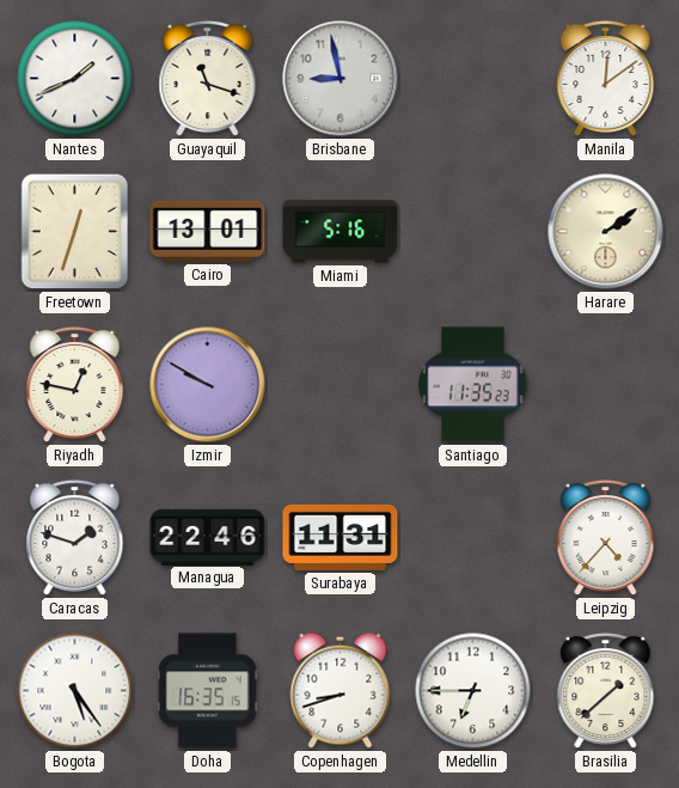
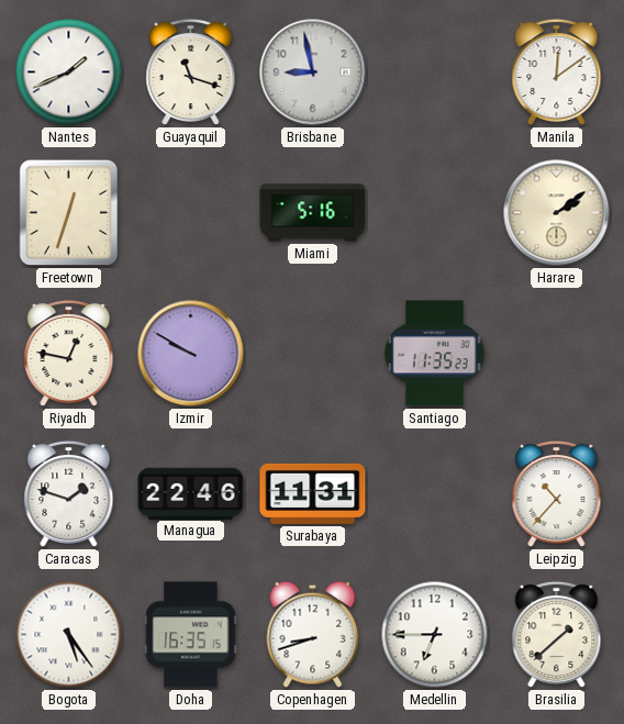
Cairo: 13:01 -> none
Leipzig: 4:37 -> 10:37
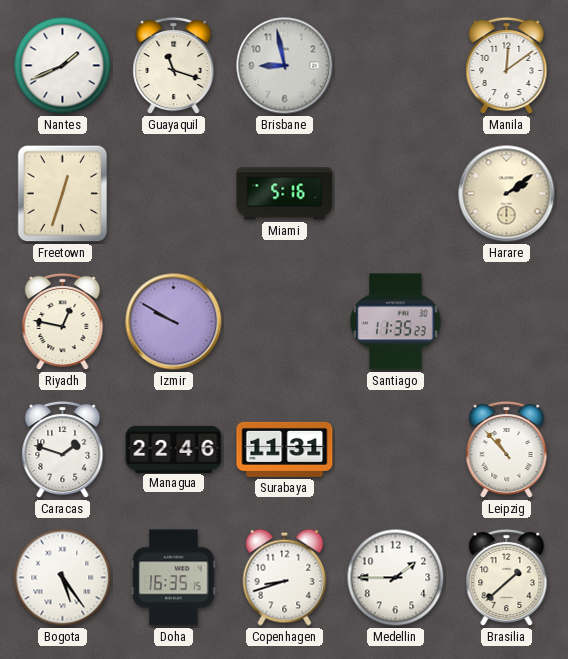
Leipzig: 10:37 -> 10:53
Medellin: 6:45 -> 1:45
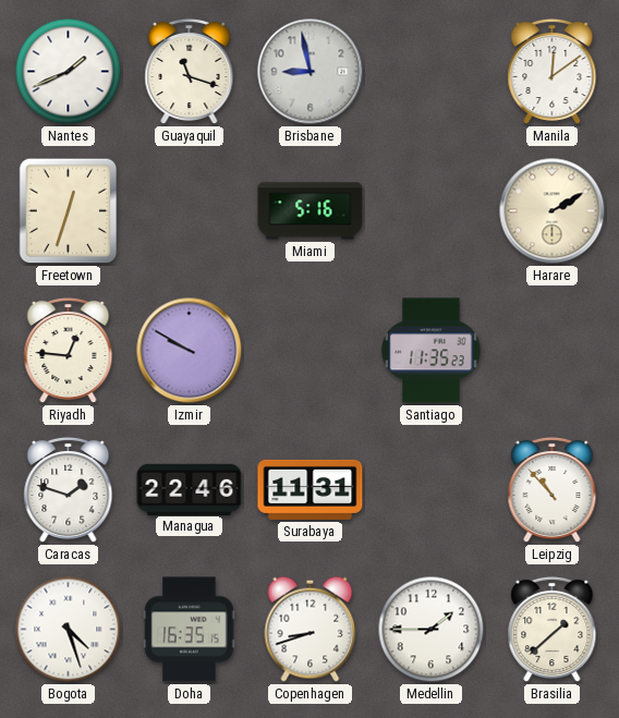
Harare: 2:09 -> 2:10
Riyadh: 12:47 -> 12:46
Bogota: 5:24 -> 4:27
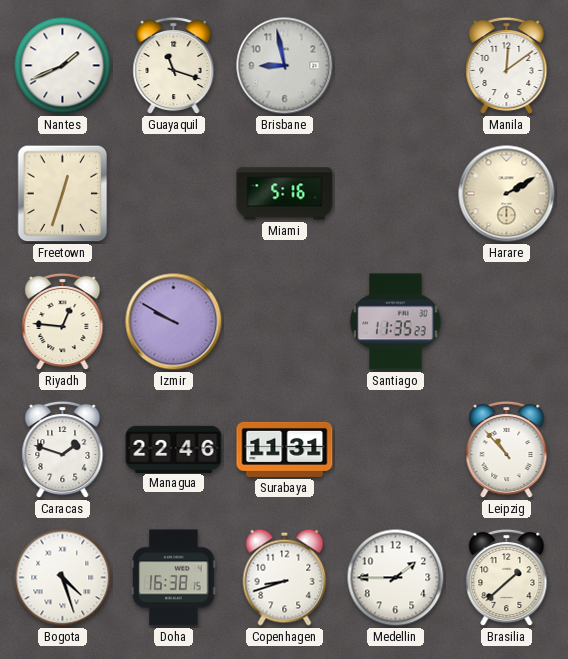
Doha: 16:35 -> 16:38
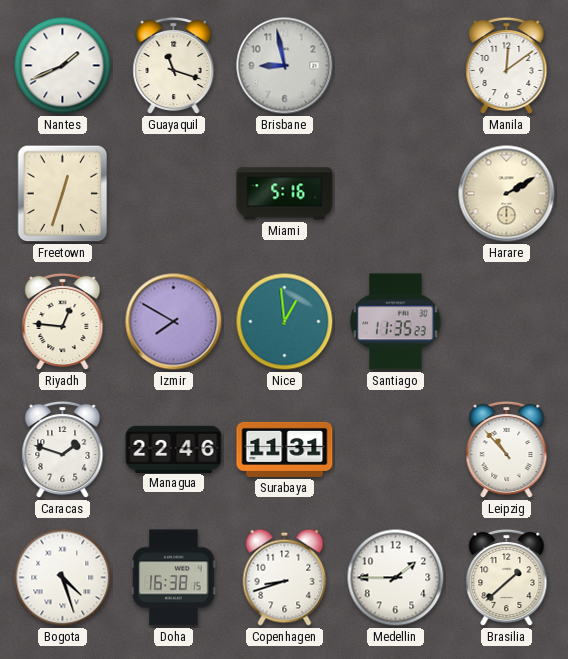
Izmir: 9:50 -> 7:50
Nice: none -> 12:59
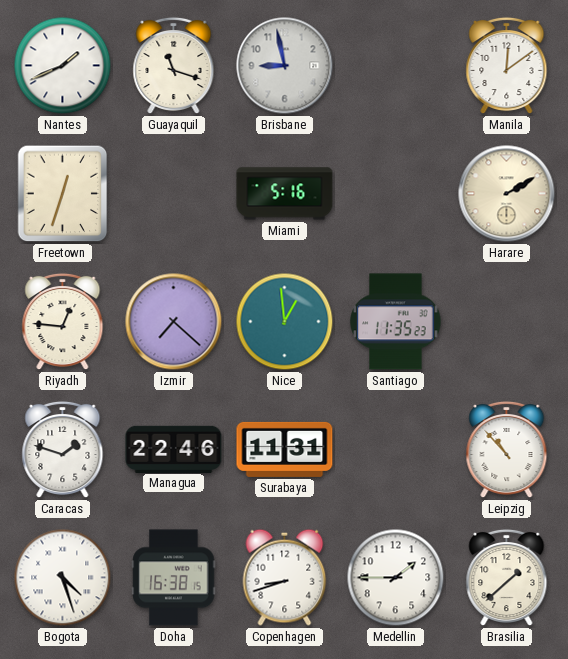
Izmir: 7:50 -> 7:22
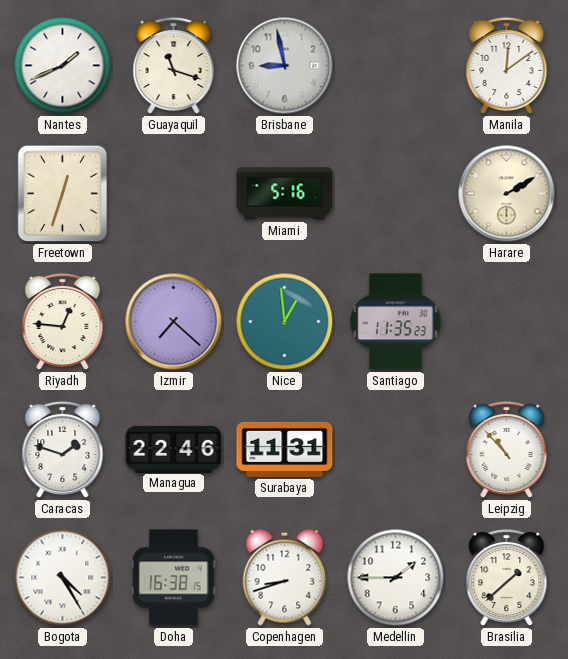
Bogota: 4:27 -> 4:25
